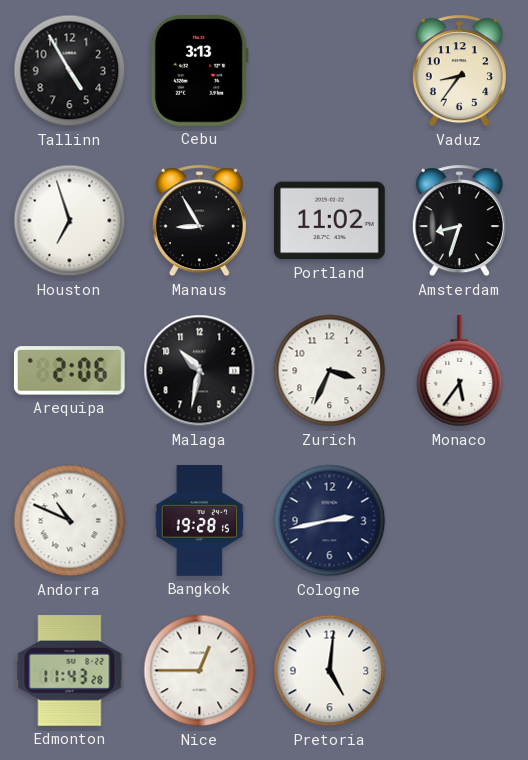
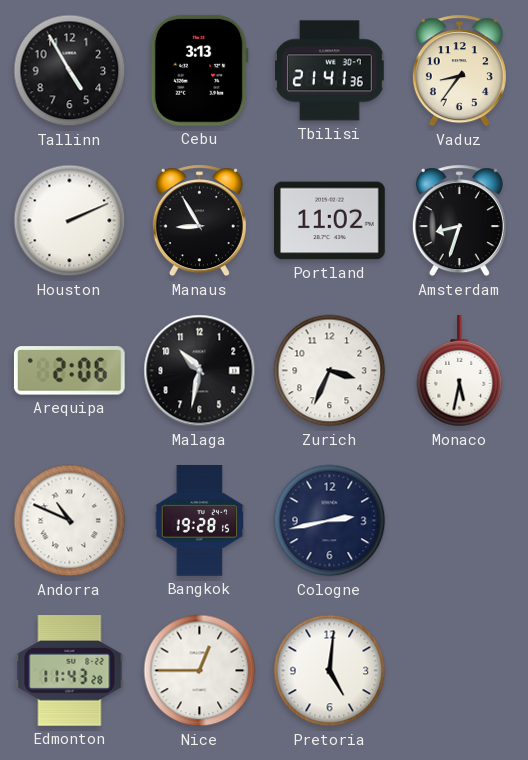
Tbilisi: none -> 21:41
Houston: 6:57 -> 2:11
Monaco: 5:36 -> 5:32
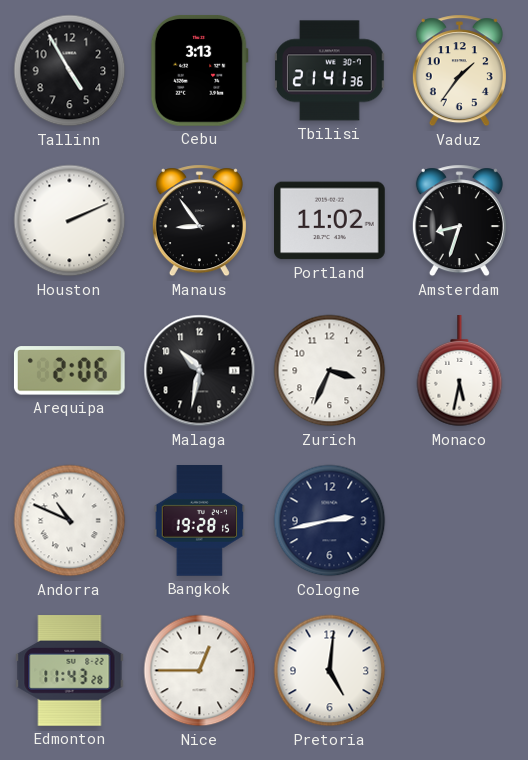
Vaduz: 8:36 -> 1:36
Manaus: 8:55 -> 8:54
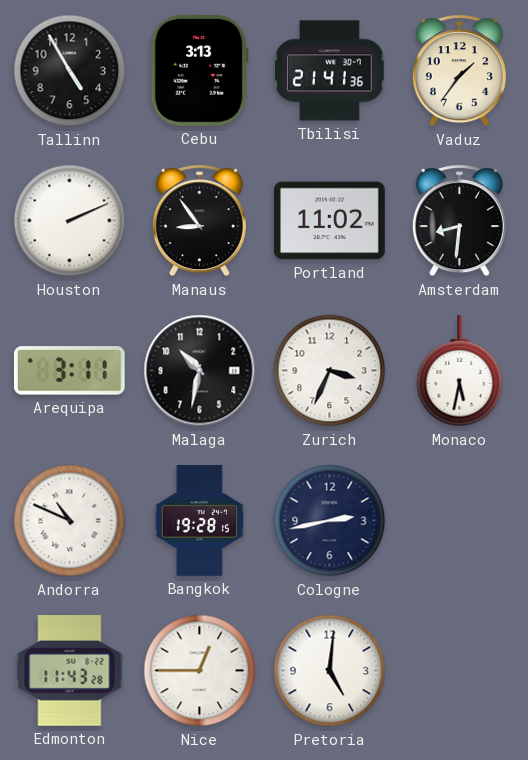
Amsterdam: 8:33 -> 8:31
Arequipa: 2:06 -> 3:11
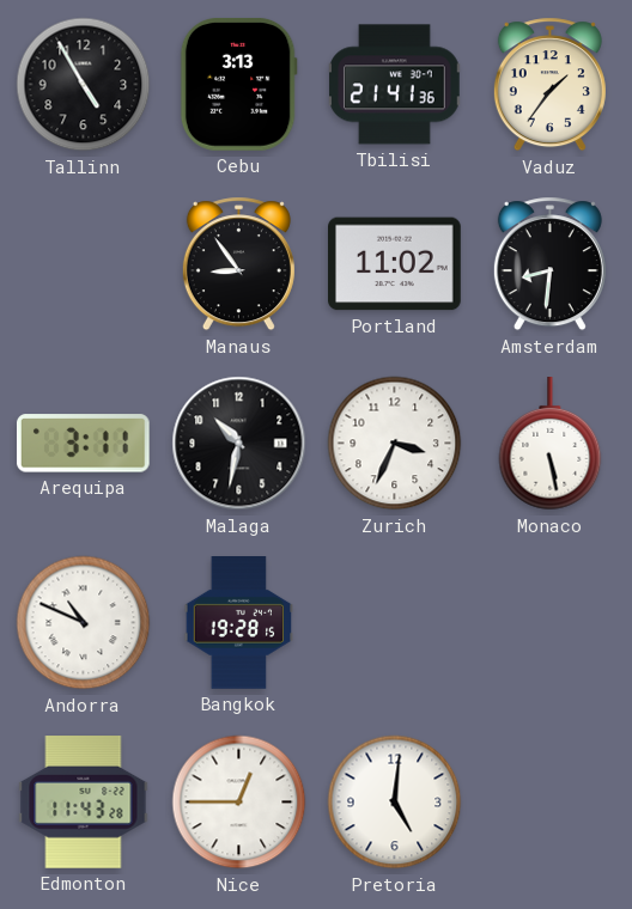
Houston: 2:11 -> none
Monaco: 5:32 -> 5:28
Cologne: 2:43 -> none
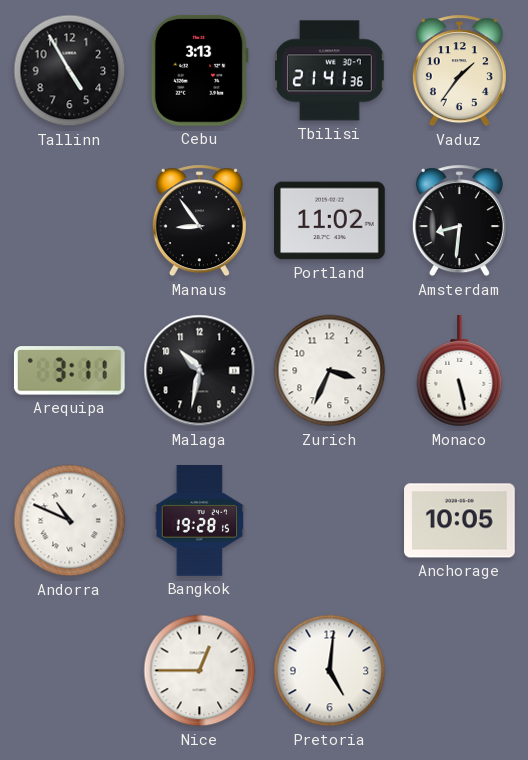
Anchorage: none -> 10:05
Edmonton: 11:43 -> none
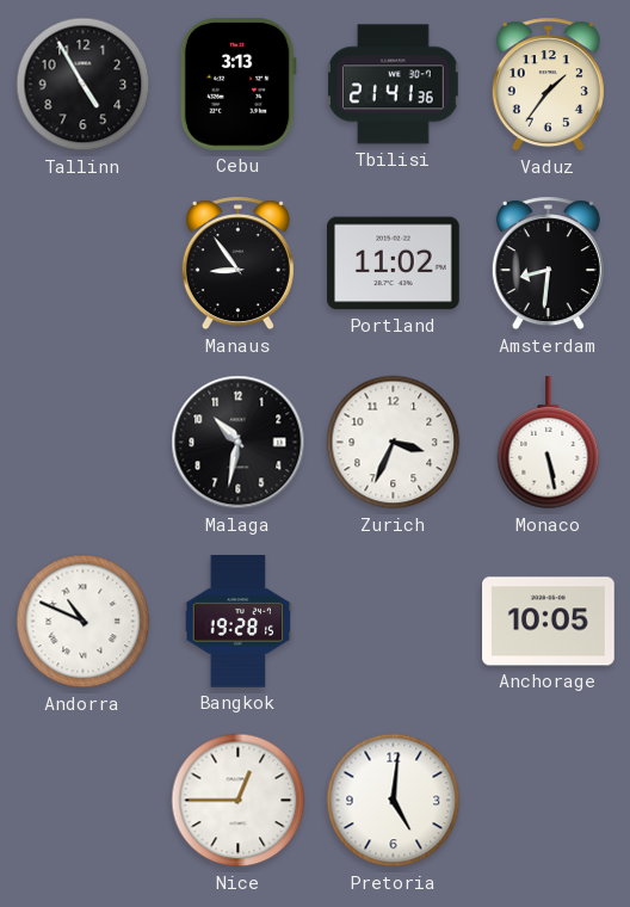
Arequipa: 3:11 -> none
